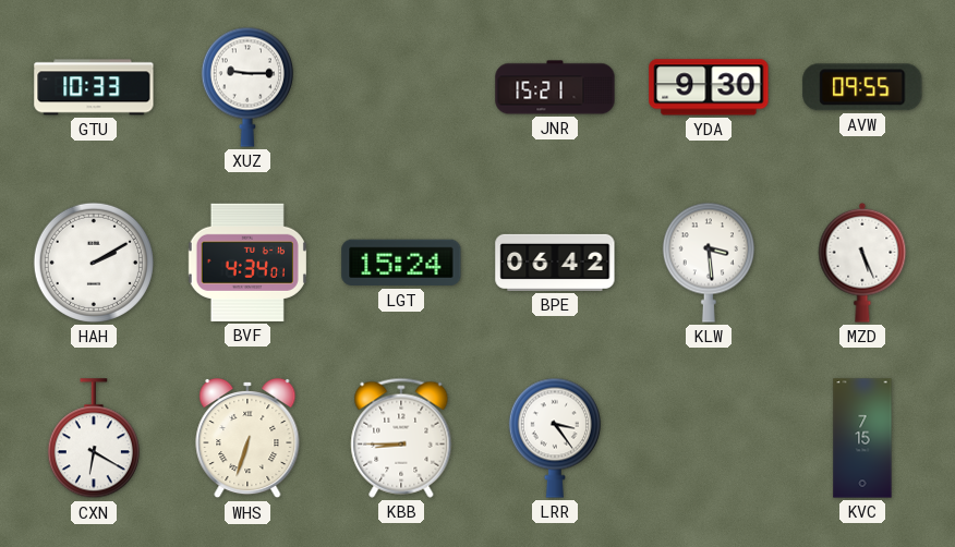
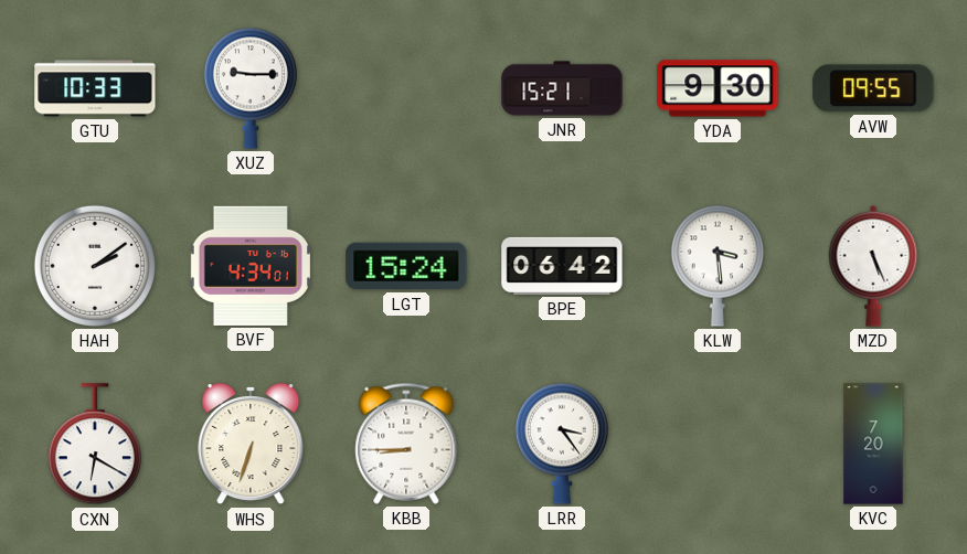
HAH: 2:10 -> 2:09
KVC: 7:15 -> 7:20
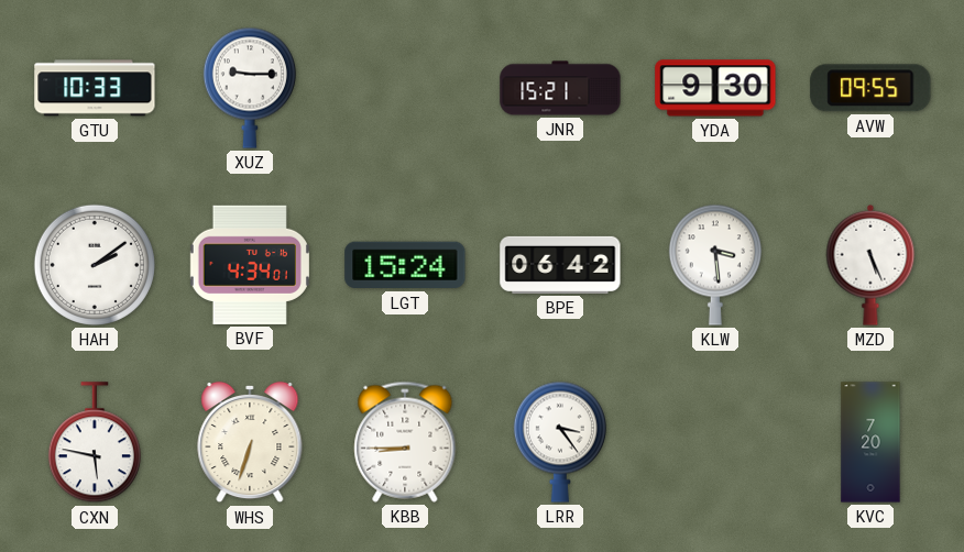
CXN: 6:20 -> 5:47
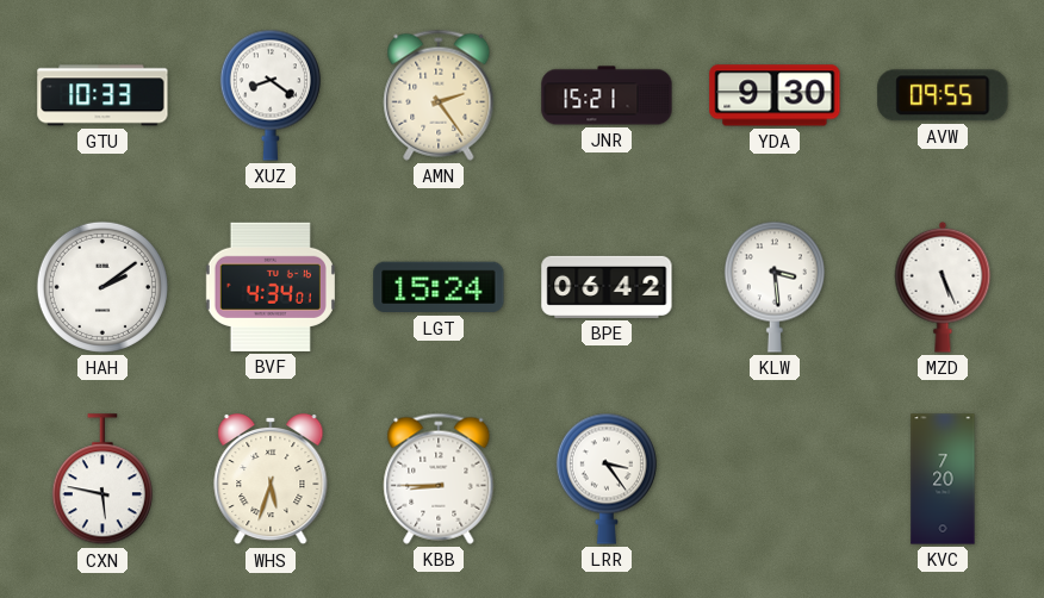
XUZ: 9:15 -> 8:21
AMN: none -> 2:24
WHS: 6:33 -> 5:33
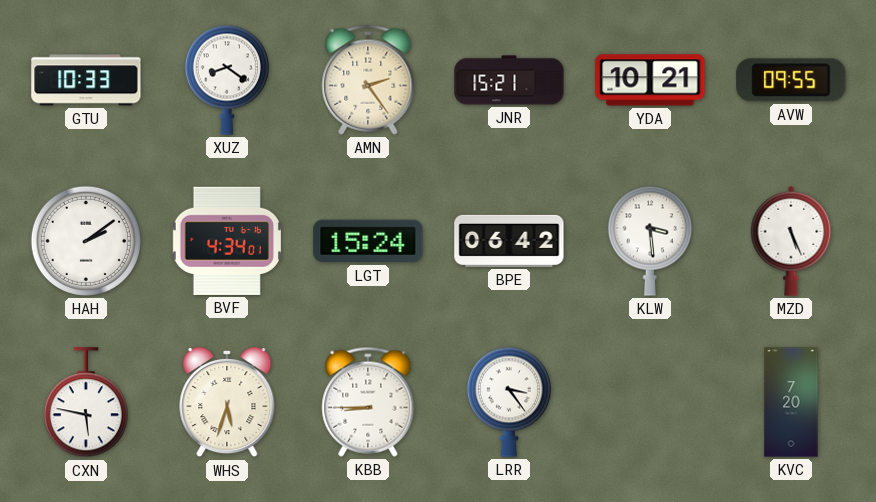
YDA: 9:30 -> 10:21
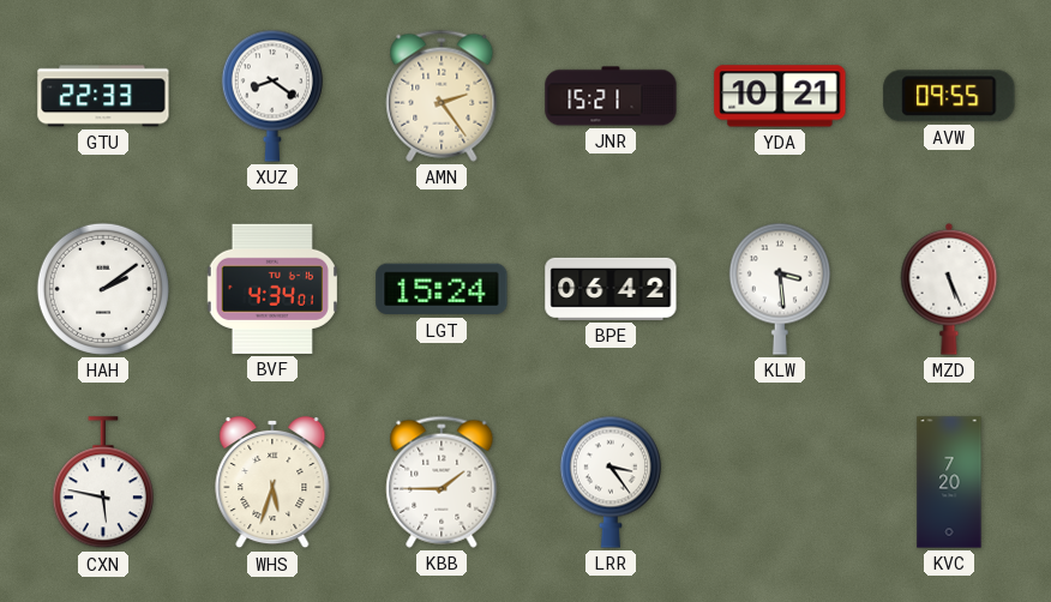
GTU: 10:33 -> 22:33
KBB: 8:45 -> 1:45
